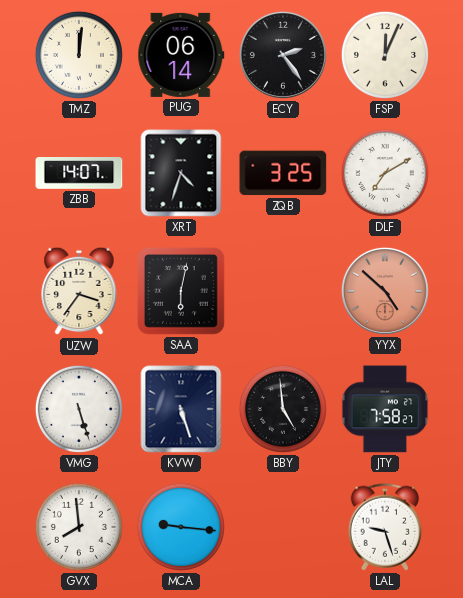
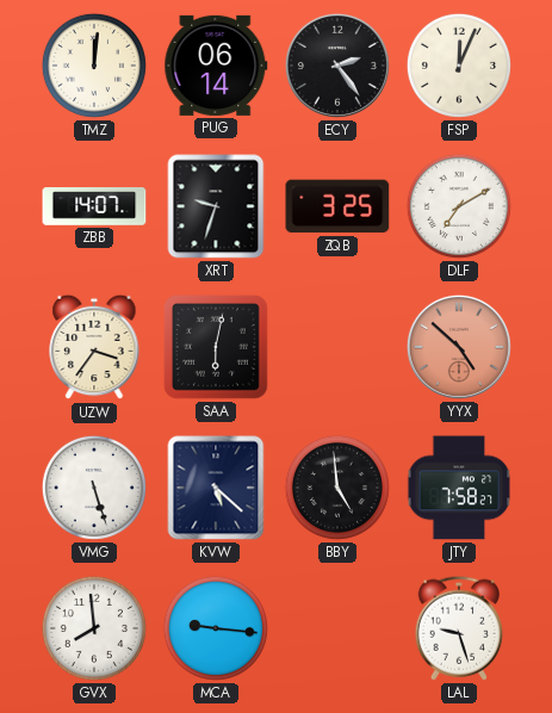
XRT: 4:33 -> 9:33
KVW: 5:27 -> 5:22
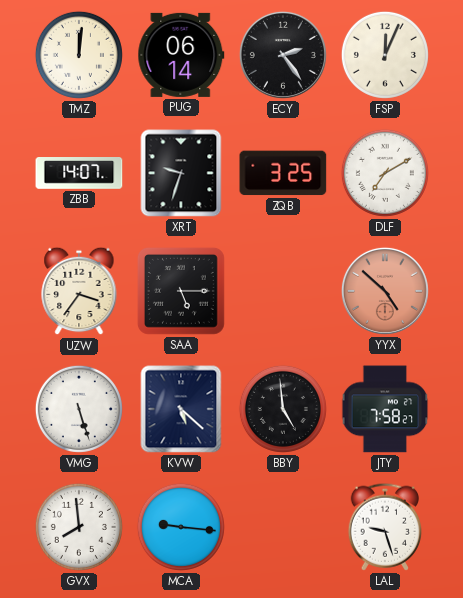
SAA: 6:02 -> 5:15
